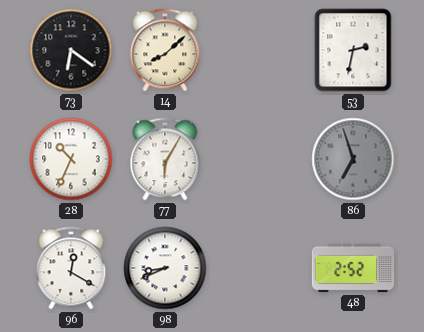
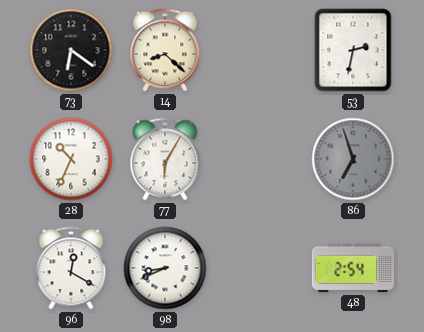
14: 8:08 -> 8:22
48: 2:52 -> 2:54
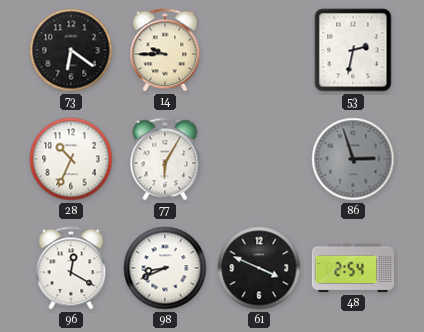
14: 8:22 -> 9:45
86: 6:57 -> 2:57
61: none -> 3:49
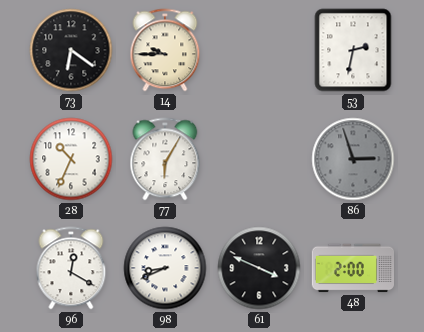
48: 2:54 -> 2:00
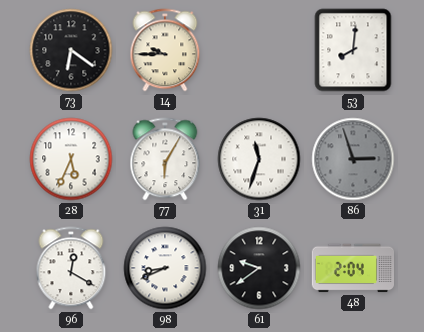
53: 2:32 -> 8:01
28: 10:34 -> 5:34
31: none -> 11:33
61: 3:49 -> 9:39
48: 2:00 -> 2:04
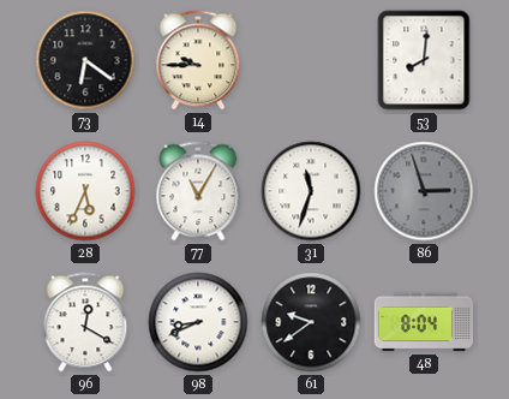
77: 6:05 -> 11:05
48: 2:04 -> 8:04
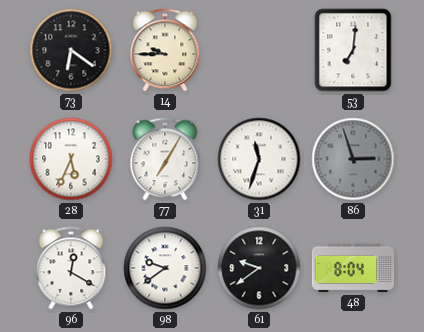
53: 8:01 -> 7:01
77: 11:05 -> 7:05
98: 8:41 -> 9:39
